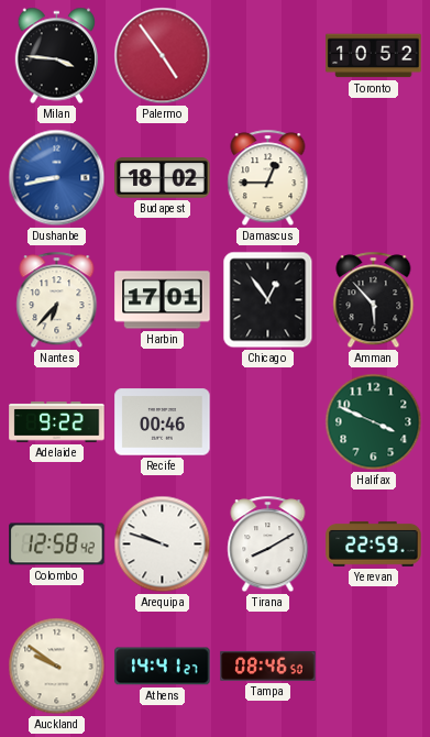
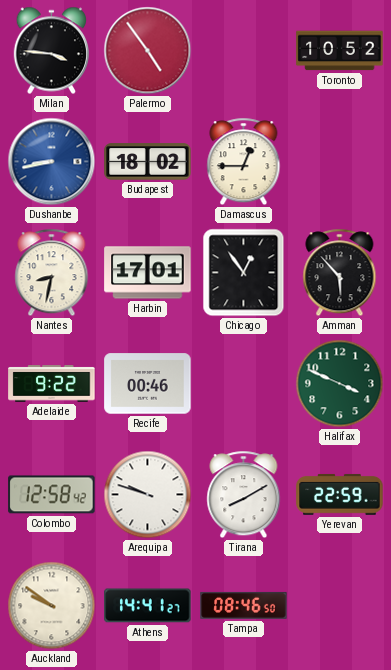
Nantes: 6:37 -> 8:32
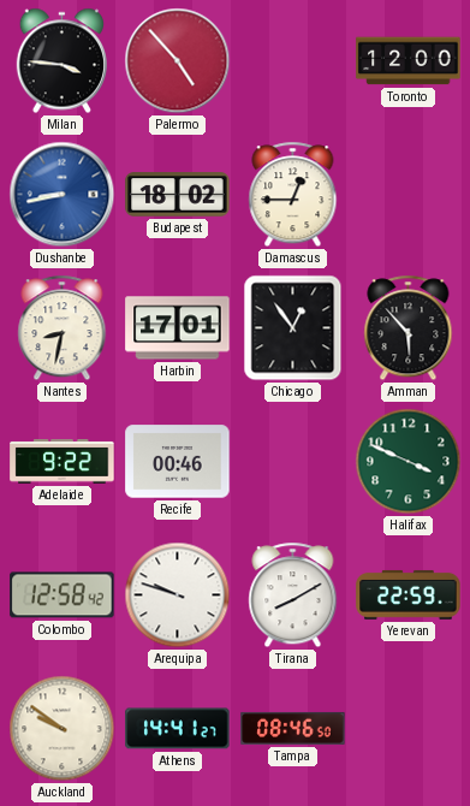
Palermo: 4:54 -> 4:53
Toronto: 10:52 -> 12:00
